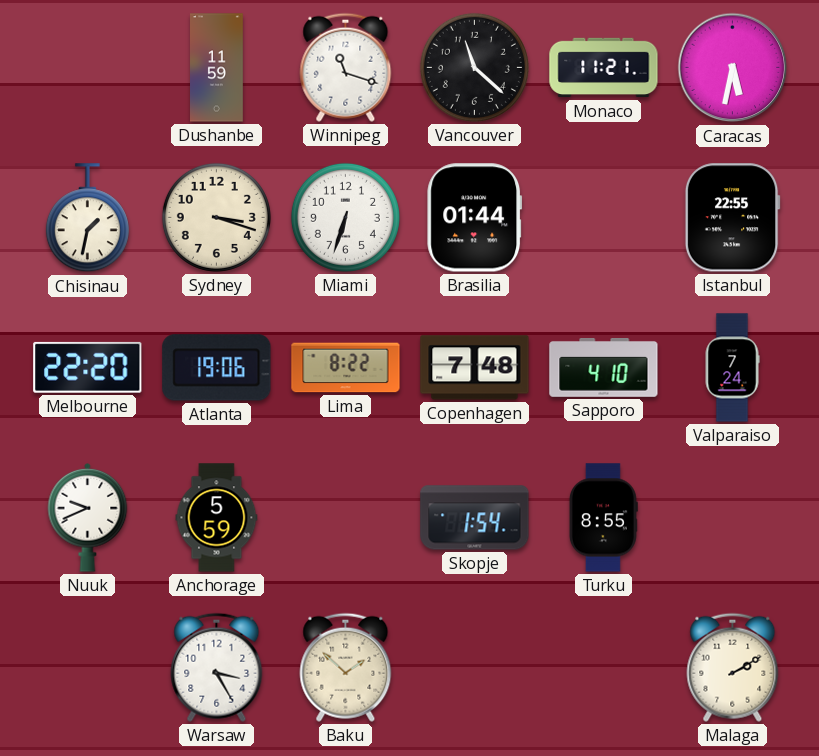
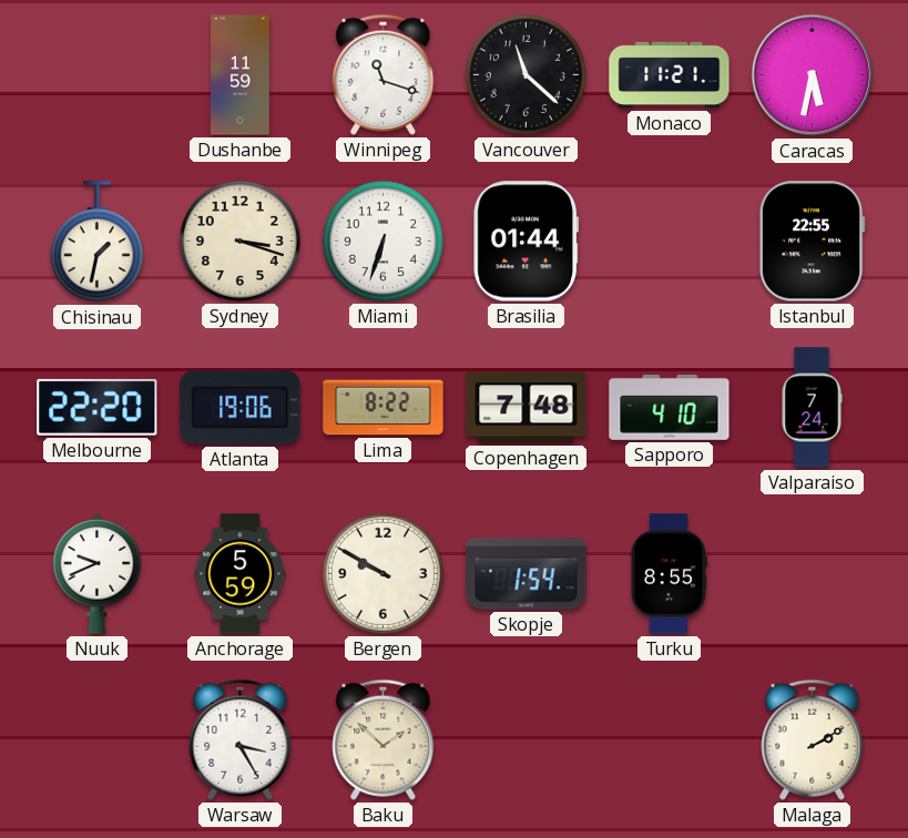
Bergen: none -> 9:50
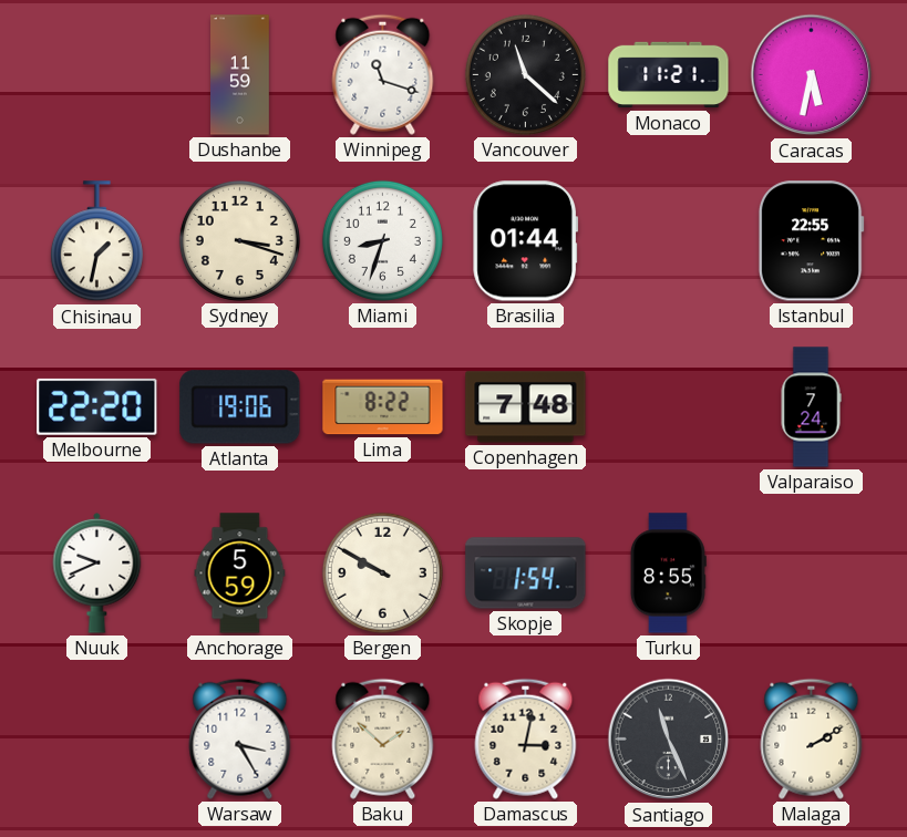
Miami: 6:33 -> 8:33
Sapporo: 4:10 -> none
Damascus: none -> 3:02
Santiago: none -> 11:26
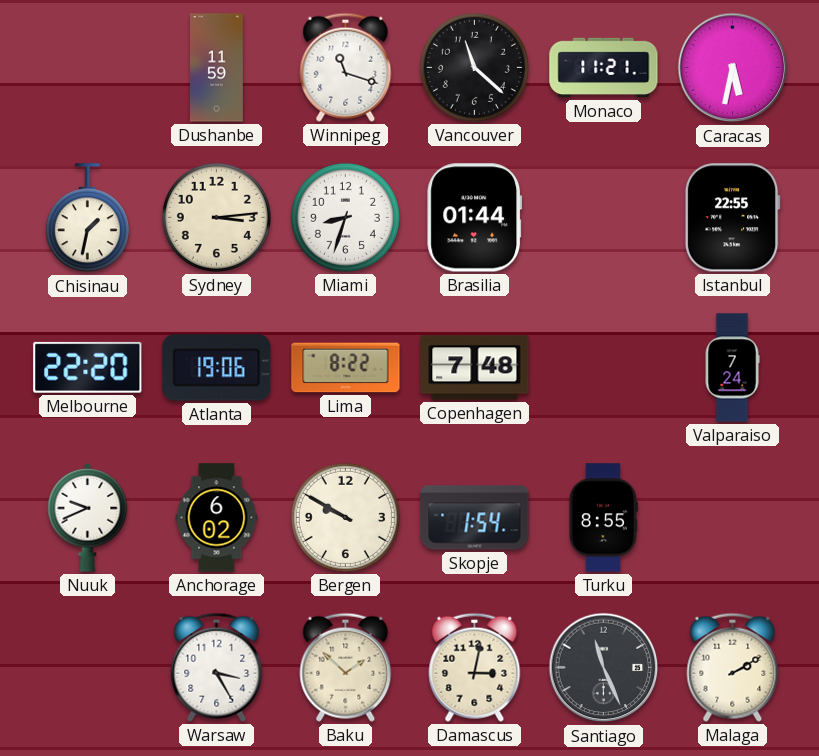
Sydney: 3:18 -> 3:14
Anchorage: 5:59 -> 6:02
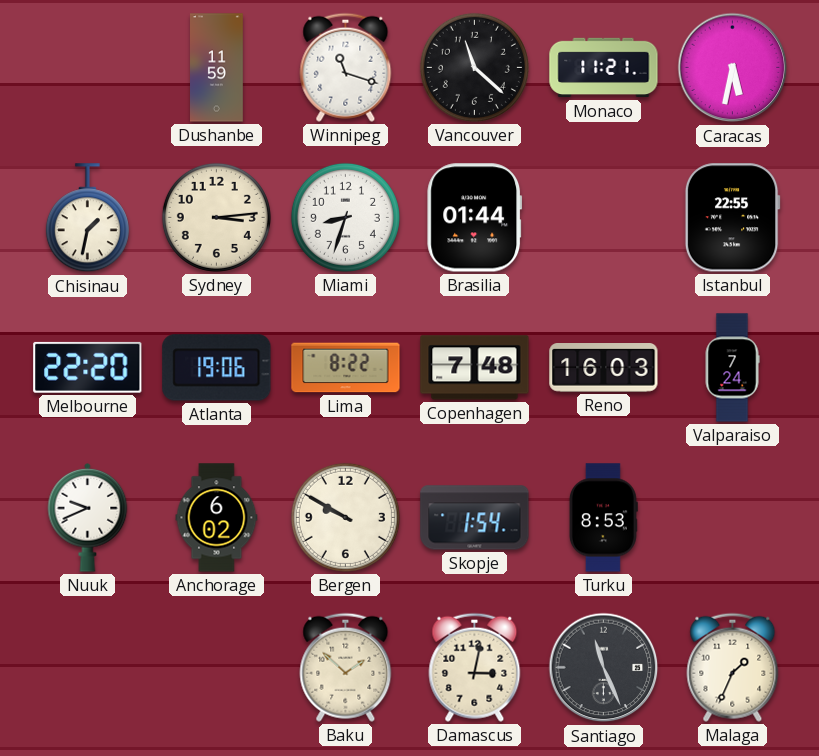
Reno: none -> 16:03
Turku: 8:55 -> 8:53
Warsaw: 3:25 -> none
Malaga: 2:10 -> 1:34
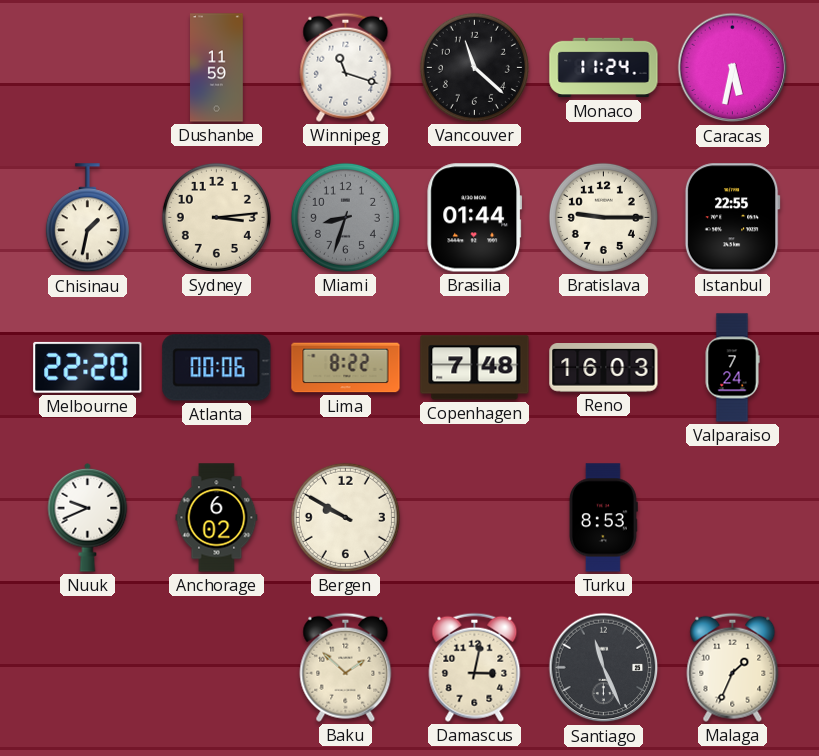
Monaco: 11:21 -> 11:24
Miami dial: white -> grey
Bratislava: none -> 9:15
Atlanta: 19:06 -> 00:06
Skopje: 1:54 -> none
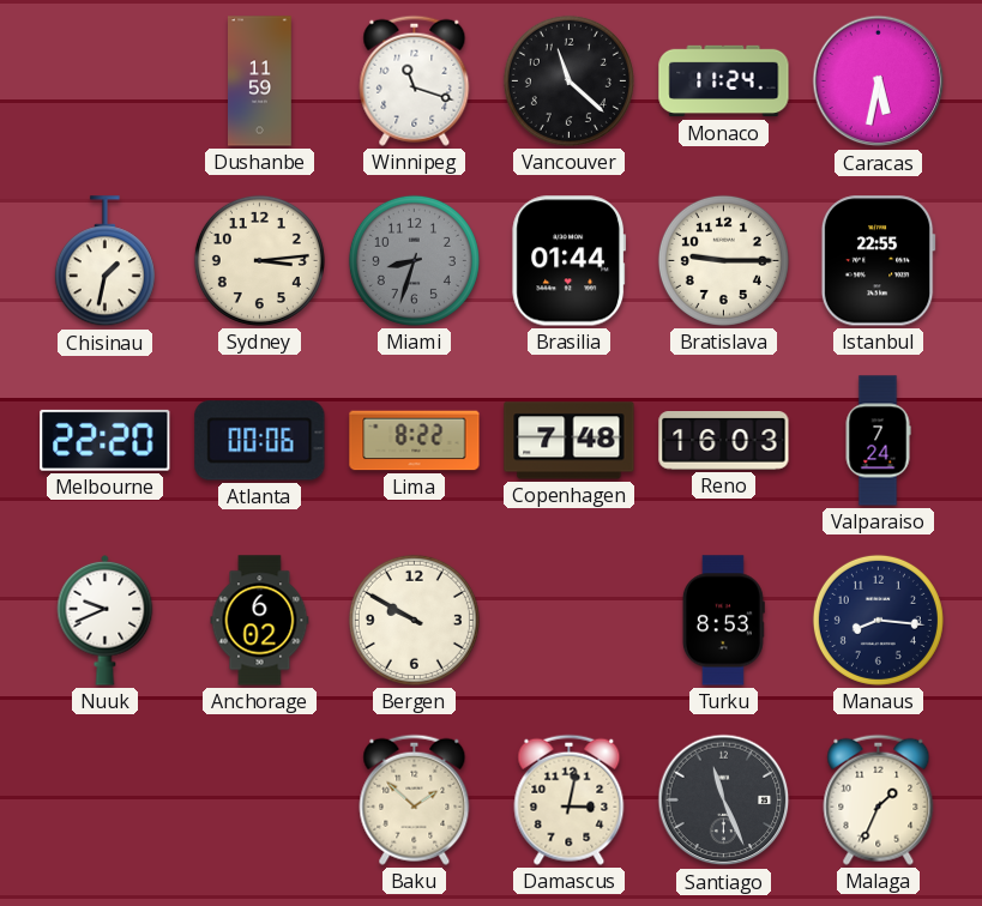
Manaus: none -> 8:16
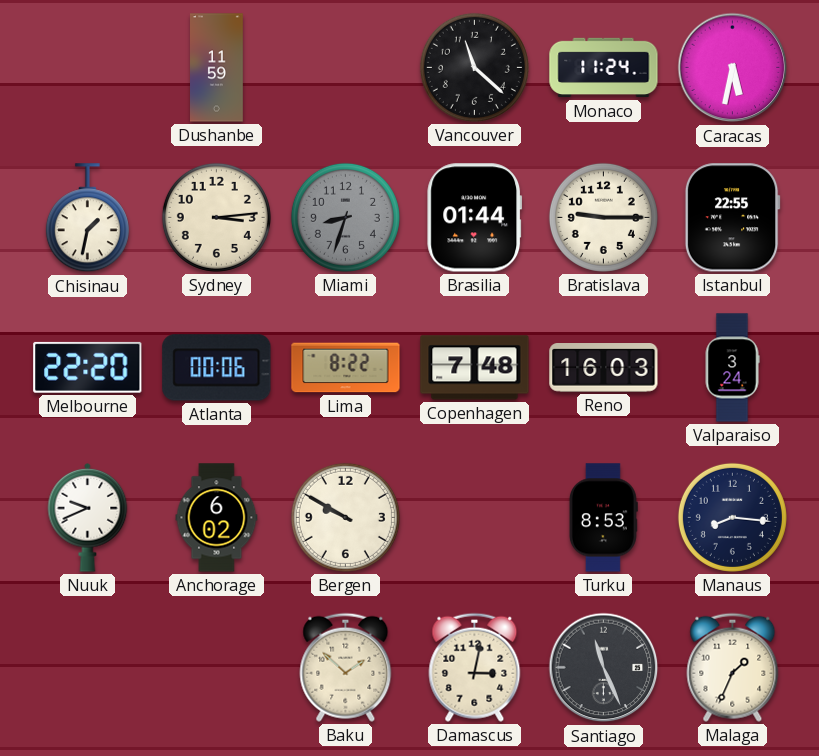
Winnipeg: 11:18 -> none
Valparaiso: 7:24 -> 3:24
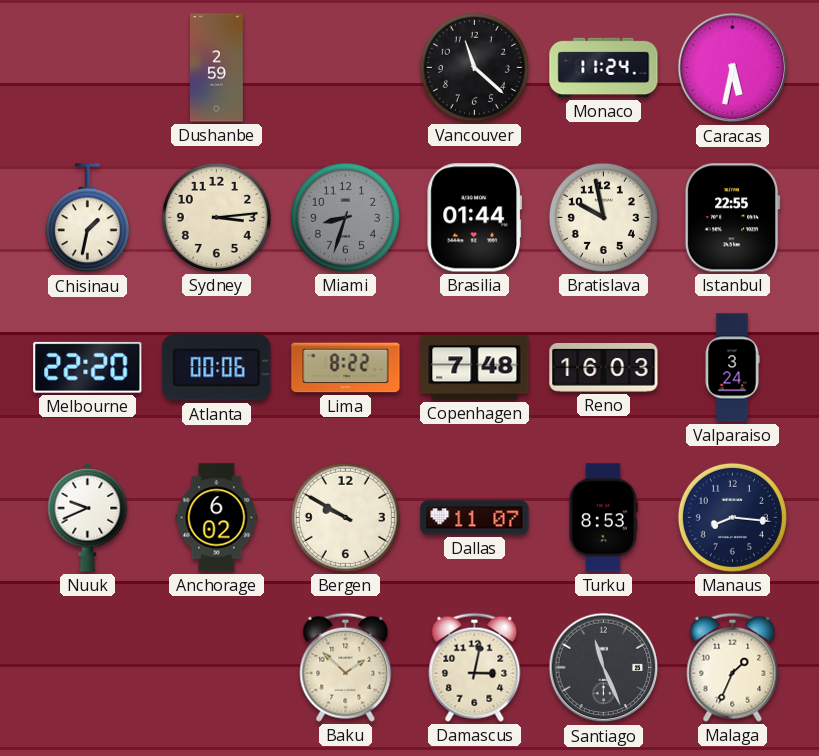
Dushanbe: 11:59 -> 2:59
Bratislava: 9:15 -> 9:58
Dallas: none -> 11:07
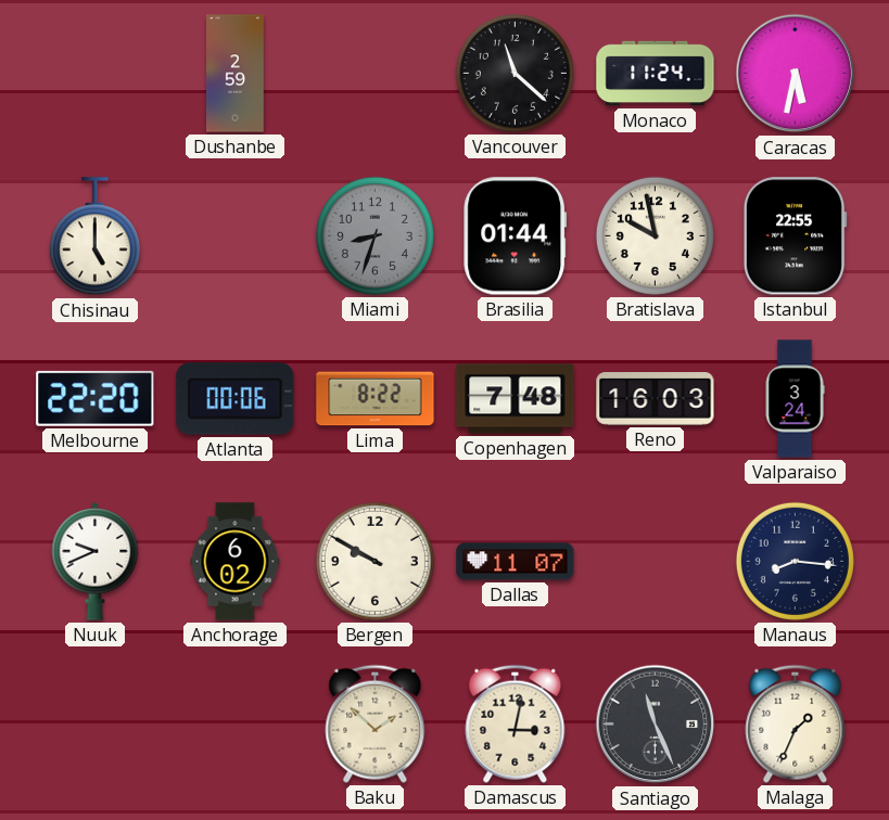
Chisinau: 1:32 -> 5:00
Sydney: 3:14 -> none
Turku: 8:53 -> none
